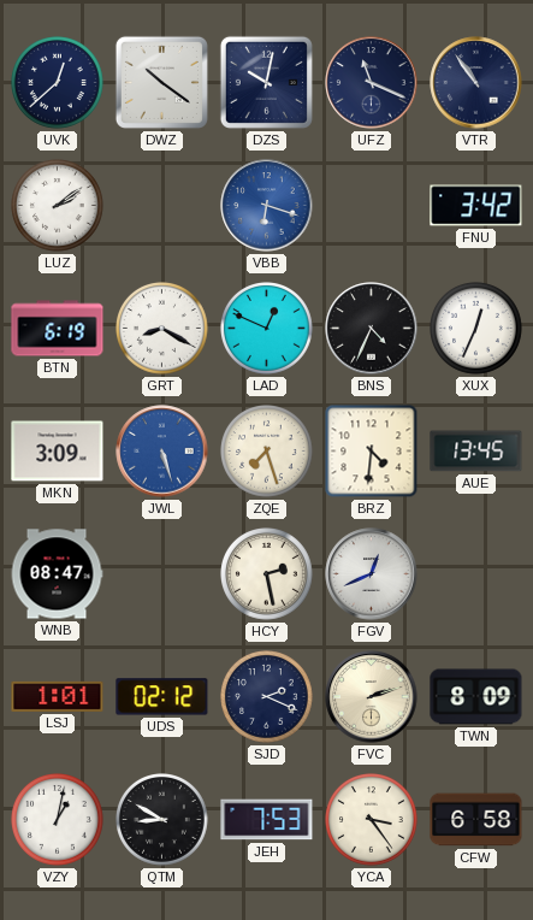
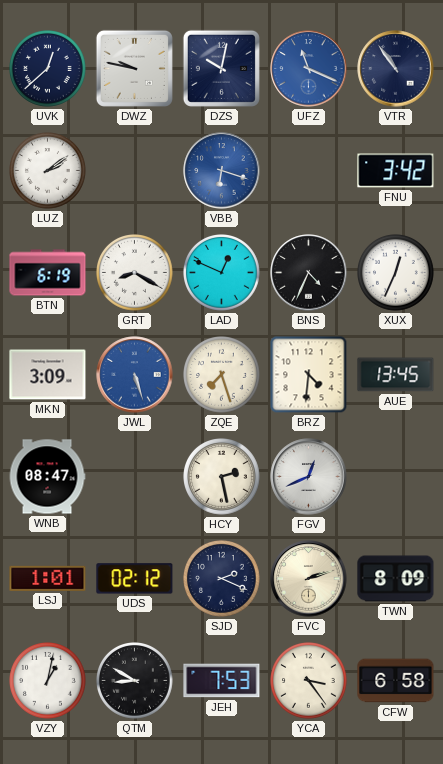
DWZ: 10:21 -> 9:47
UFZ dial: navy -> blue
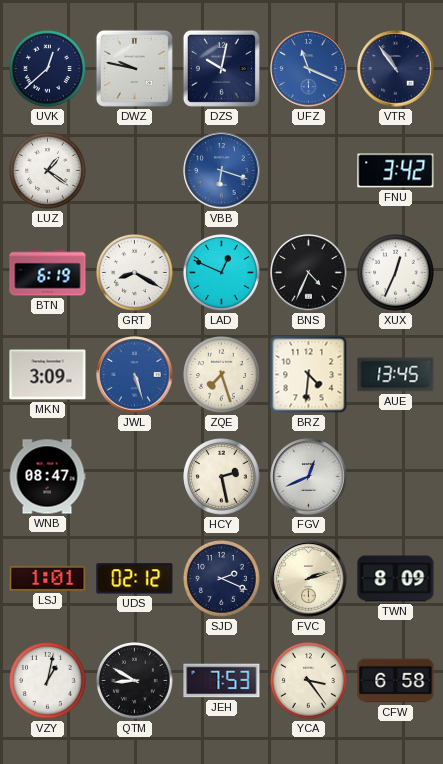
LUZ: 2:09 -> 1:21
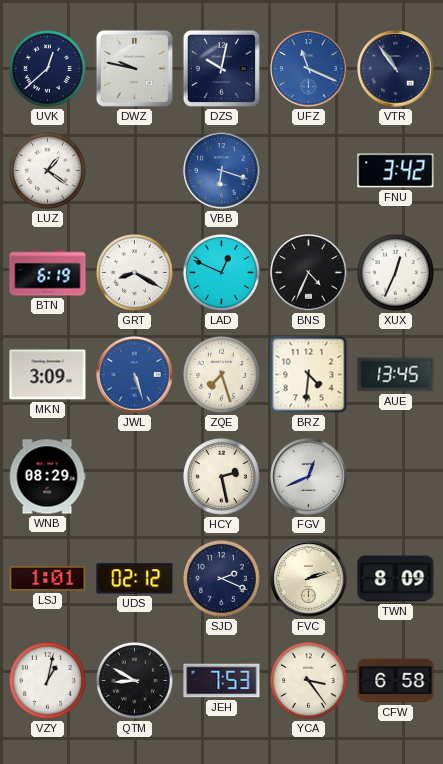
WNB: 08:47 -> 08:29
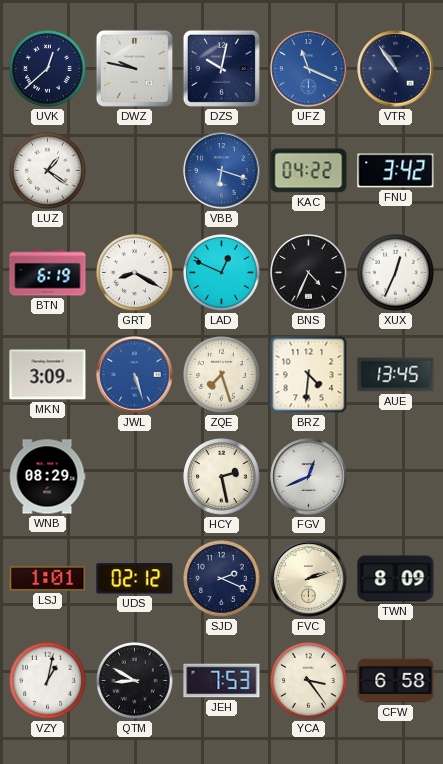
KAC: none -> 04:22
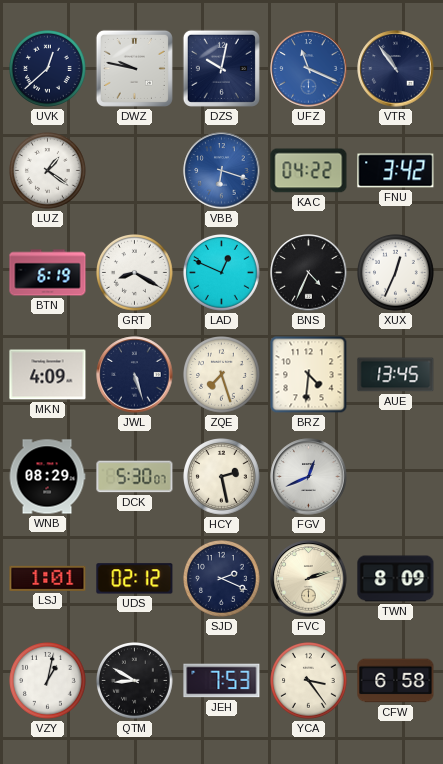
MKN: 3:09 -> 4:09
JWL dial: blue -> navy
DCK: none -> 5:30
